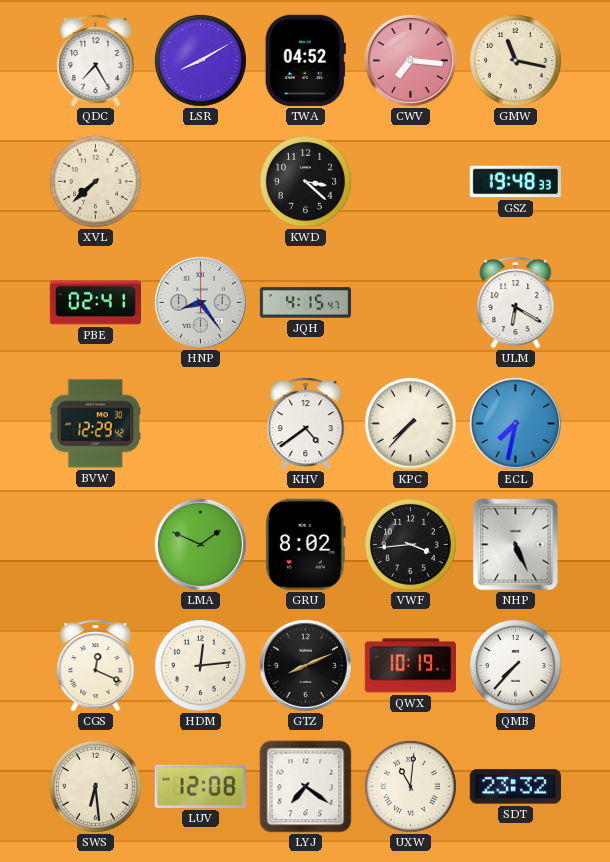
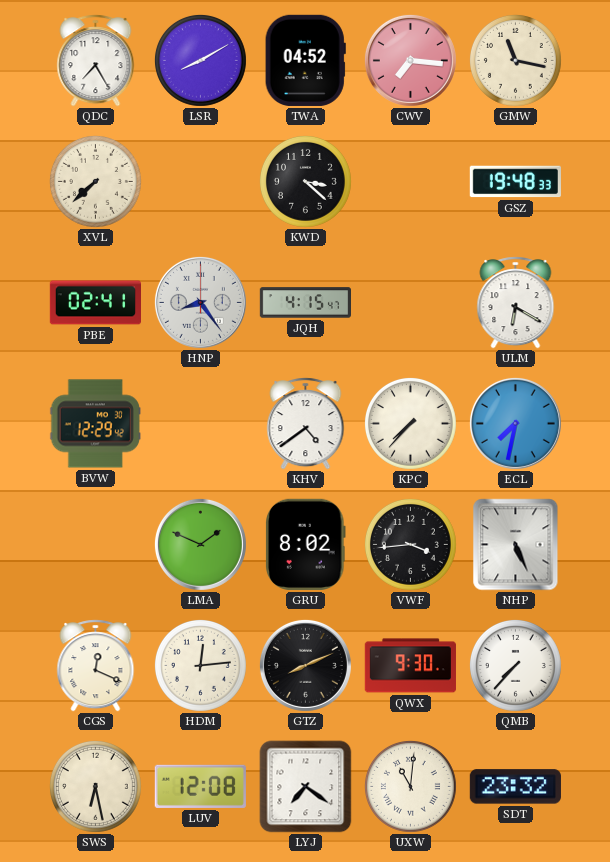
QWX: 10:19 -> 9:30
SWS: 6:29 -> 6:28
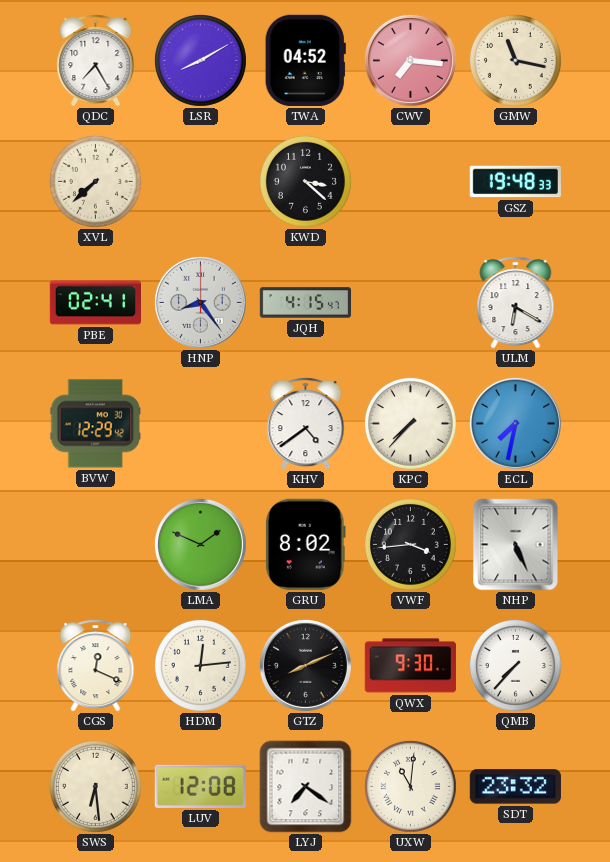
SWS: 6:28 -> 6:29
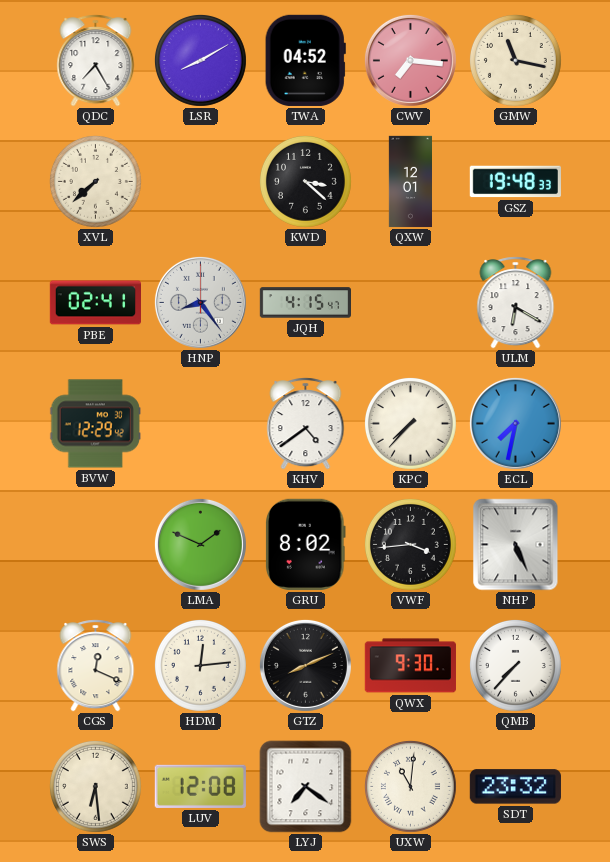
QXW: none -> 12:01
